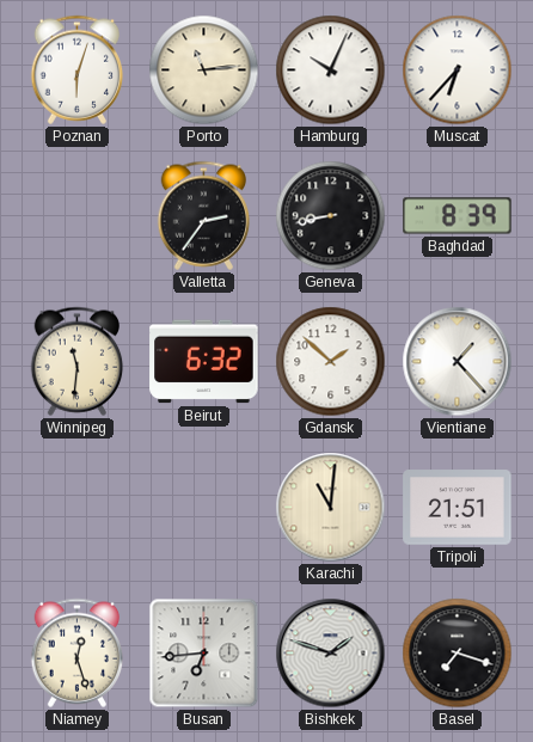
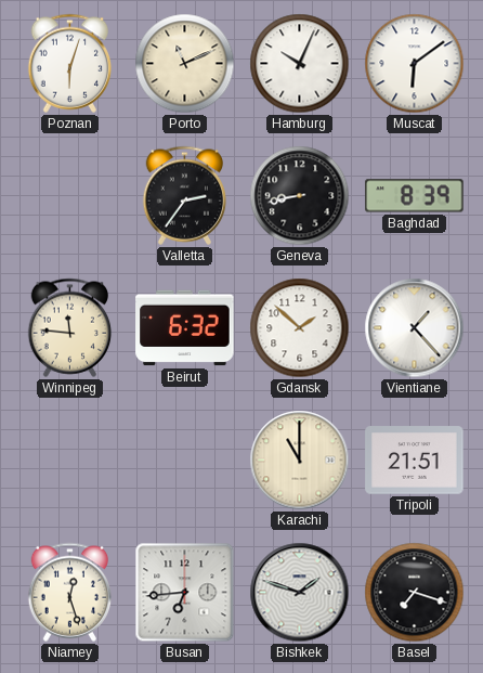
Porto: 11:14 -> 11:11
Muscat: 6:37 -> 6:09
Winnipeg: 11:31 -> 11:46
Karachi: 11:01 -> 11:00
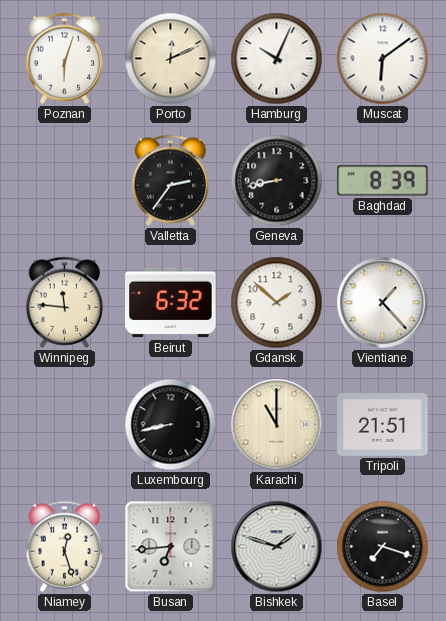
Porto: 11:11 -> 12:11
Luxembourg: none -> 8:43
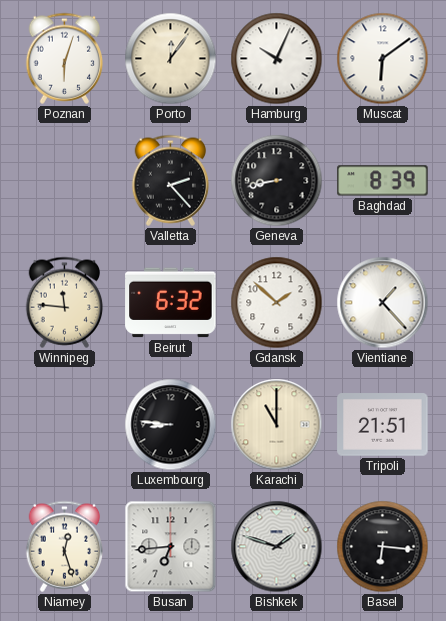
Porto: 12:11 -> 12:06
Valletta: 2:36 -> 2:23
Luxembourg: 8:43 -> 8:46
Basel: 7:18 -> 6:16
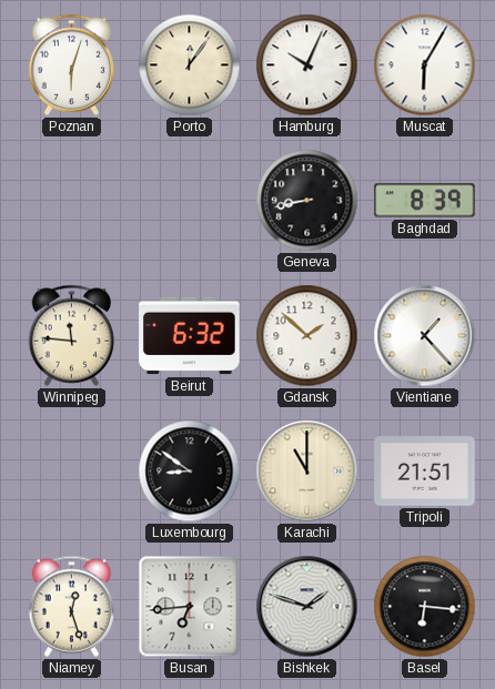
Muscat: 6:09 -> 6:05
Valletta: 2:23 -> none
Luxembourg: 8:46 -> 8:51
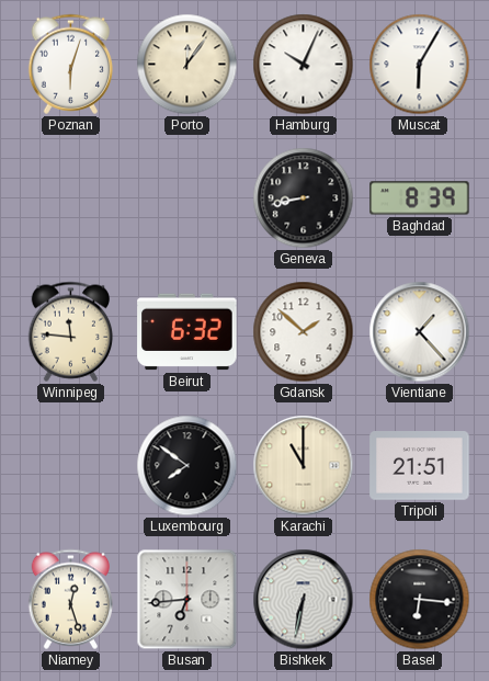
Luxembourg: 8:51 -> 7:51
Bishkek: 1:48 -> 6:32
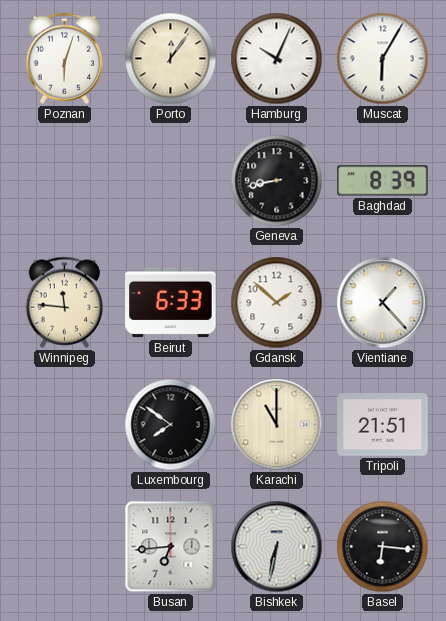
Beirut: 6:32 -> 6:33
Niamey: 12:27 -> none
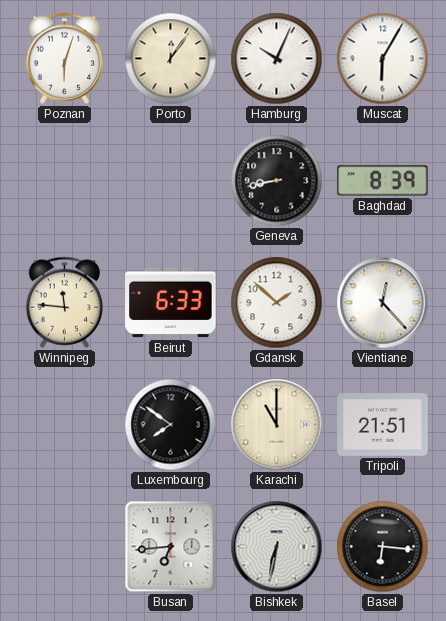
Vientiane: 1:23 -> 12:23
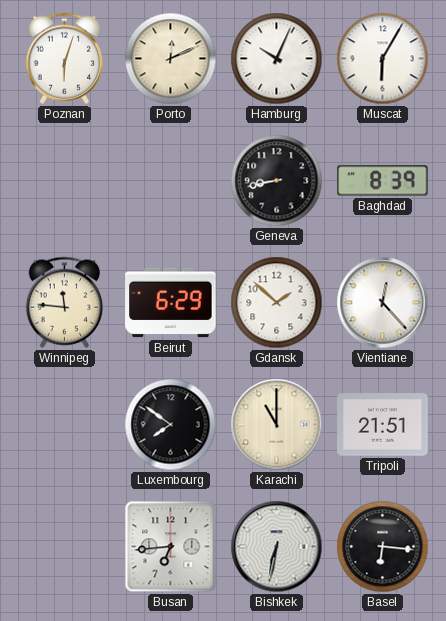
Porto: 12:06 -> 12:11
Beirut: 6:33 -> 6:29
